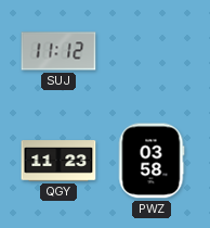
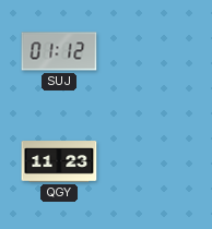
SUJ: 11:12 -> 01:12
PWZ: 03:58 -> none
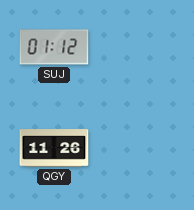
QGY: 11:23 -> 11:26
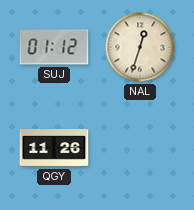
NAL: none -> 12:33
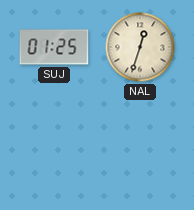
SUJ: 01:12 -> 01:25
QGY: 11:26 -> none
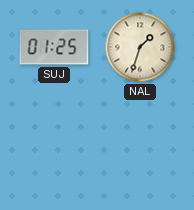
NAL: 12:33 -> 1:33
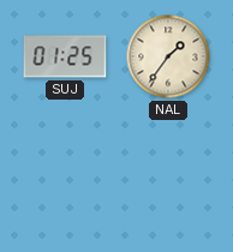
NAL: 1:33 -> 1:36
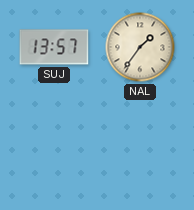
SUJ: 01:25 -> 13:57
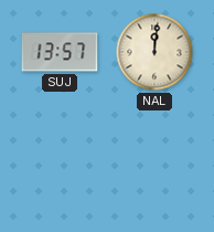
NAL: 1:36 -> 12:01
